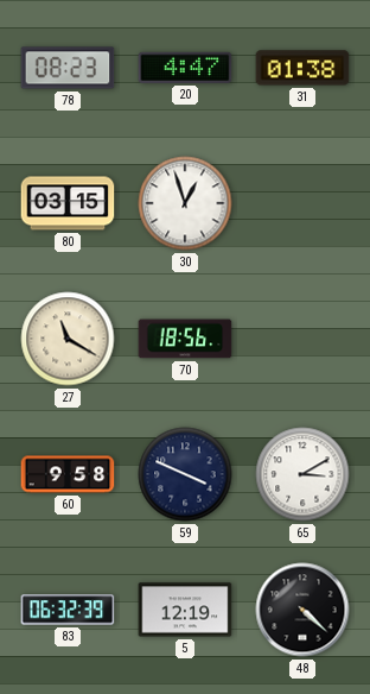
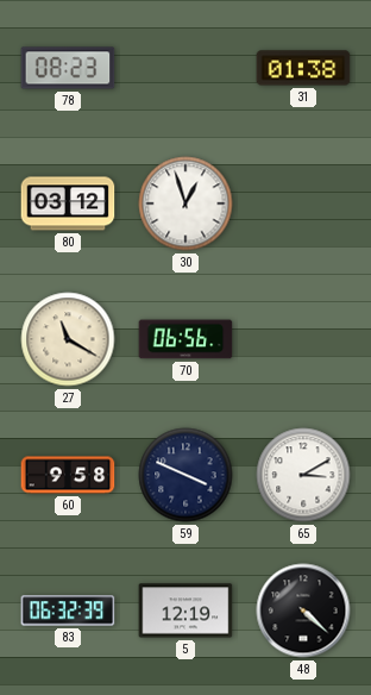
20: 4:47 -> none
80: 03:15 -> 03:12
70: 18:56 -> 06:56
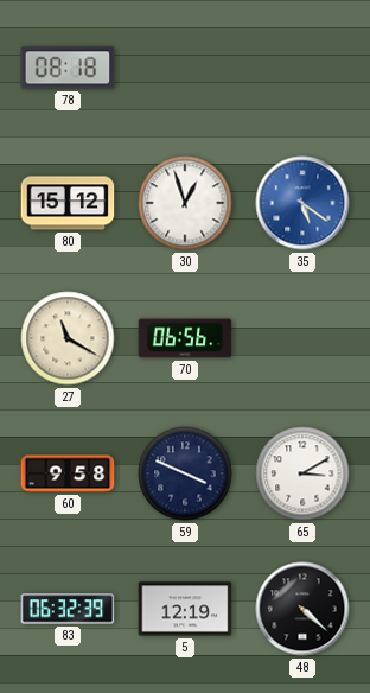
78: 08:23 -> 08:18
31: 01:38 -> none
80: 03:12 -> 15:12
35: none -> 5:21
